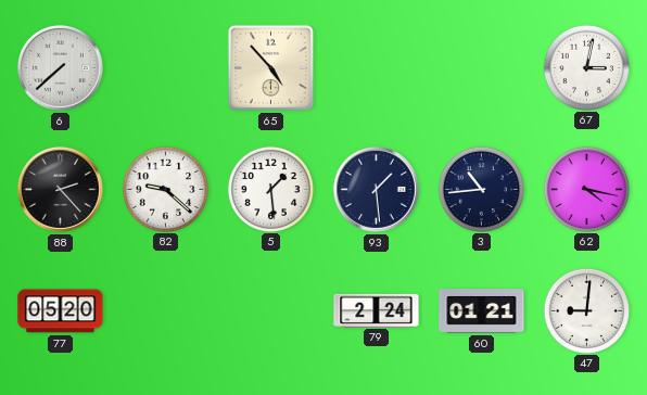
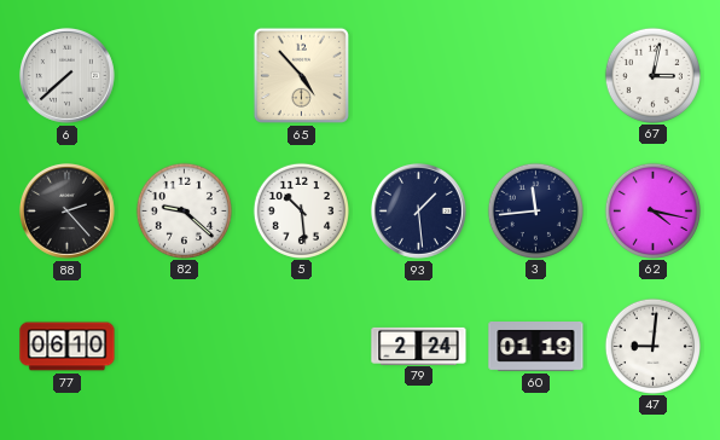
5: 1:29 -> 10:29
3: 10:44 -> 11:44
77: 05:20 -> 06:10
60: 01:21 -> 01:19
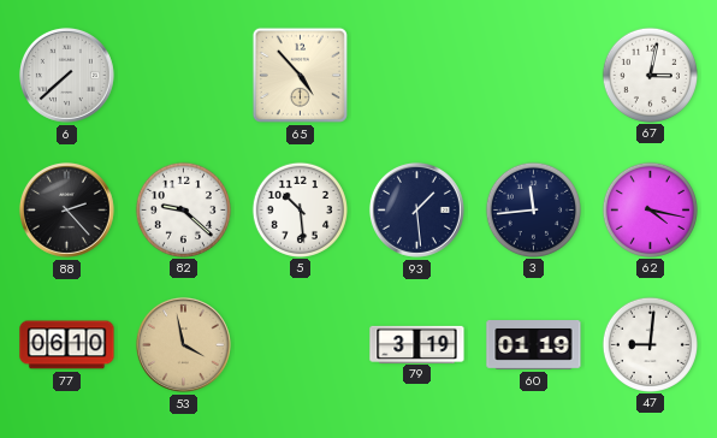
53: none -> 3:58
79: 2:24 -> 3:19
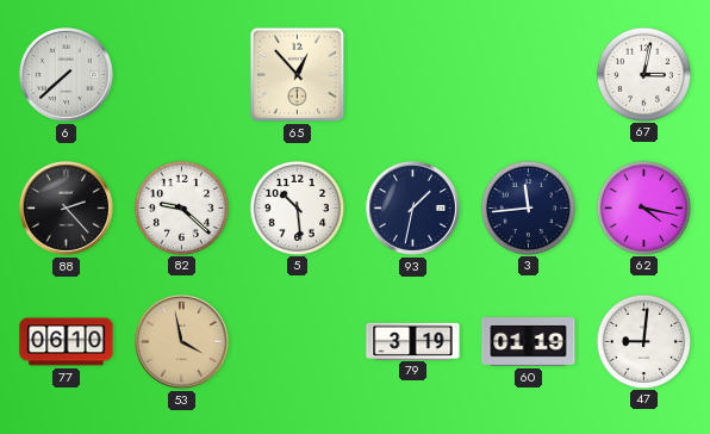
65: 4:53 -> 12:53
93: 1:29 -> 1:32
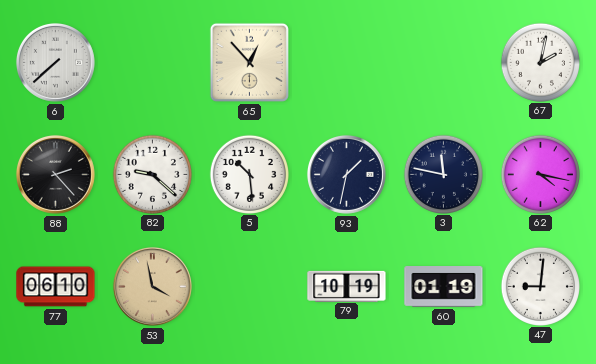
67: 3:02 -> 2:02
3: 11:44 -> 11:47
79: 3:19 -> 10:19
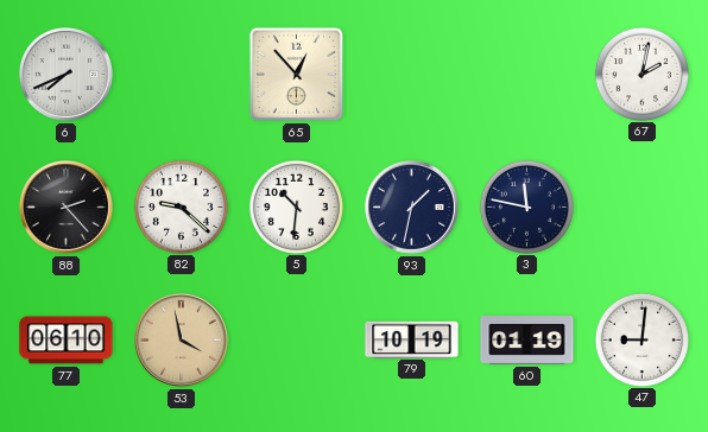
6: 7:38 -> 7:41
5: 10:29 -> 10:31
62: 4:17 -> none
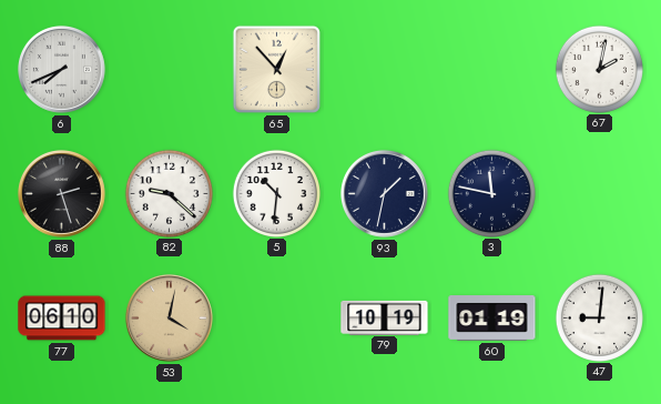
88: 2:23 -> 2:27
53: 3:58 -> 4:02
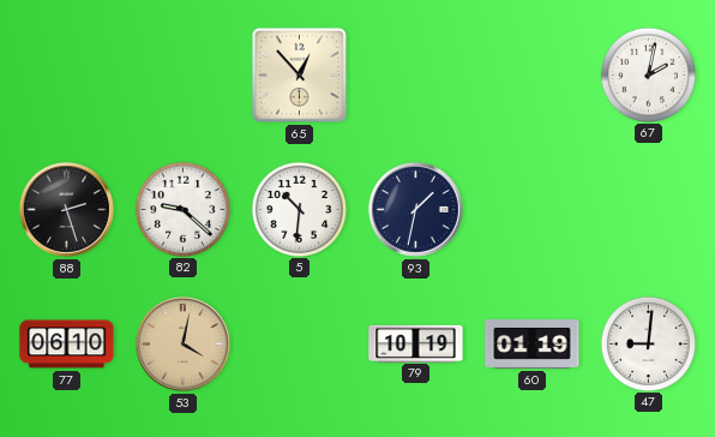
6: 7:41 -> none
3: 11:47 -> none
